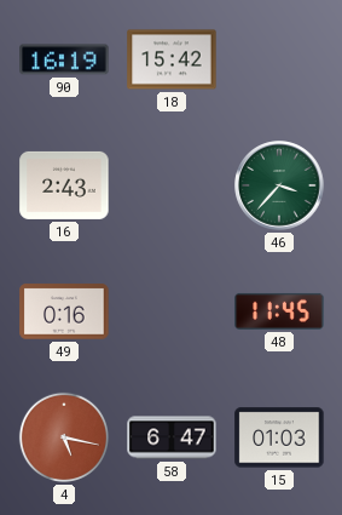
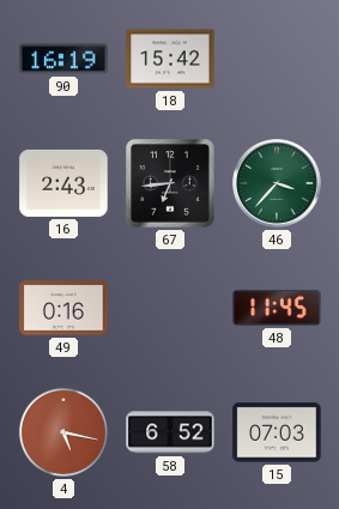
67: none -> 6:44
58: 6:47 -> 6:52
15: 01:03 -> 07:03
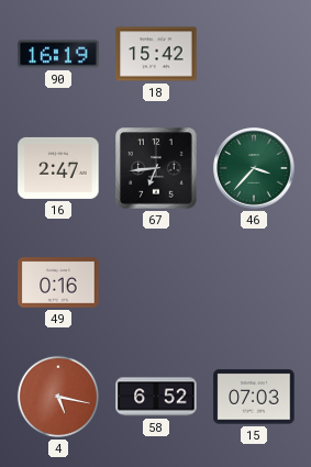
16: 2:43 -> 2:47
48: 11:45 -> none
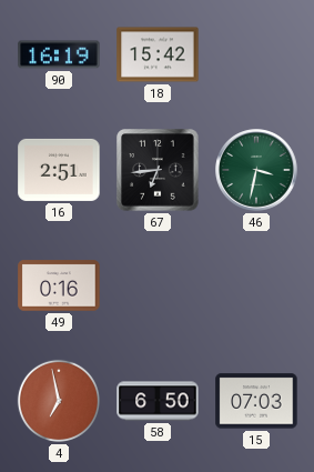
16: 2:47 -> 2:51
46: 3:37 -> 3:32
4: 5:17 -> 6:58
58: 6:52 -> 6:50
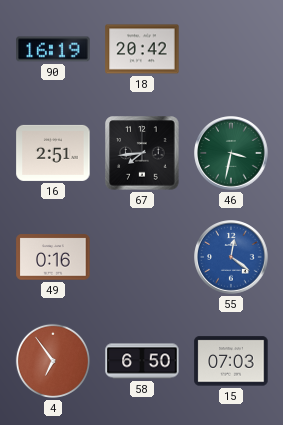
18: 15:42 -> 20:42
67: 6:44 -> 7:44
55: none -> 12:21
4: 6:58 -> 6:54
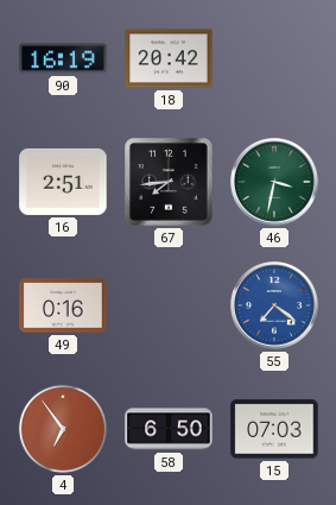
55: 12:21 -> 7:21
